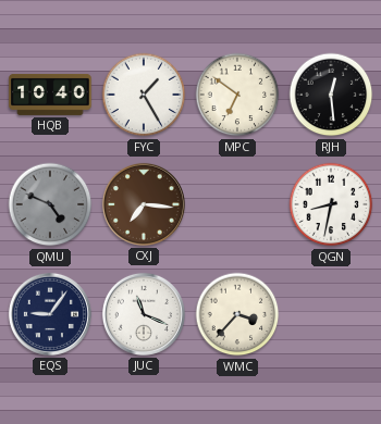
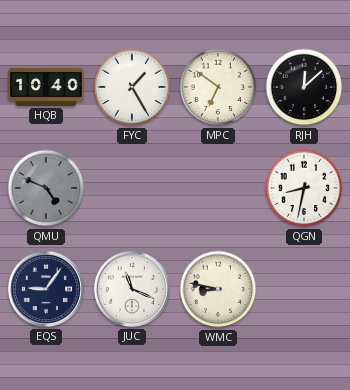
RJH: 12:29 -> 12:08
CXJ: 7:16 -> none
WMC: 3:37 -> 8:47
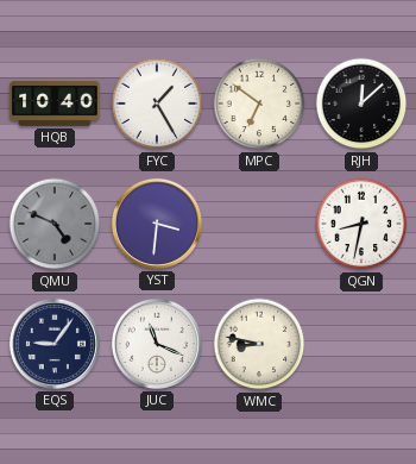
YST: none -> 3:31
